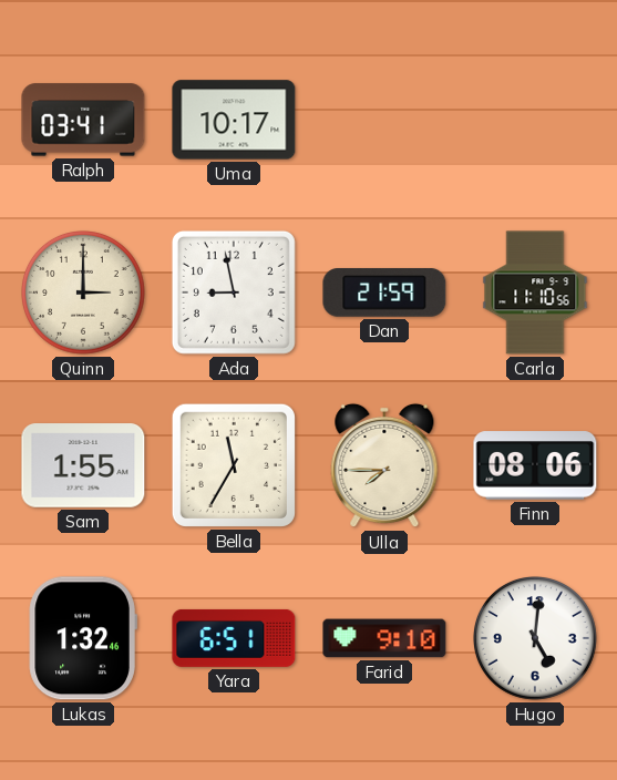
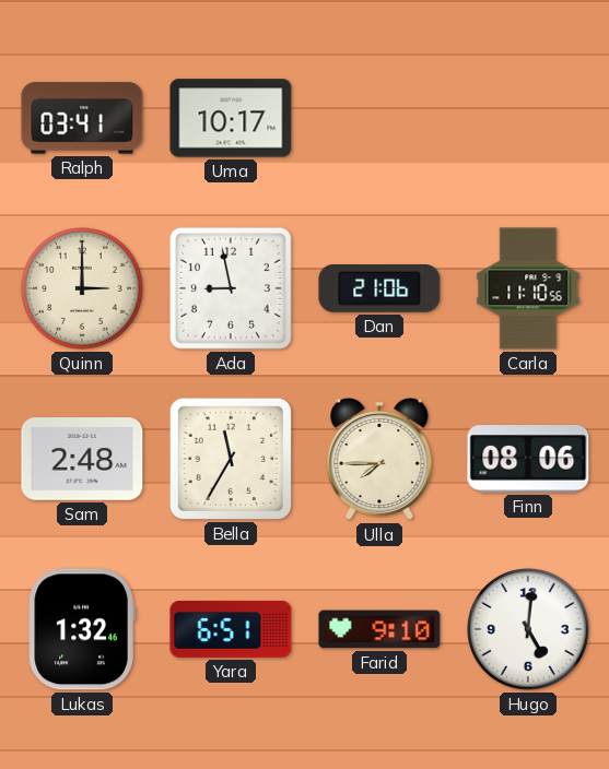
Dan: 21:59 -> 21:06
Sam: 1:55 -> 2:48
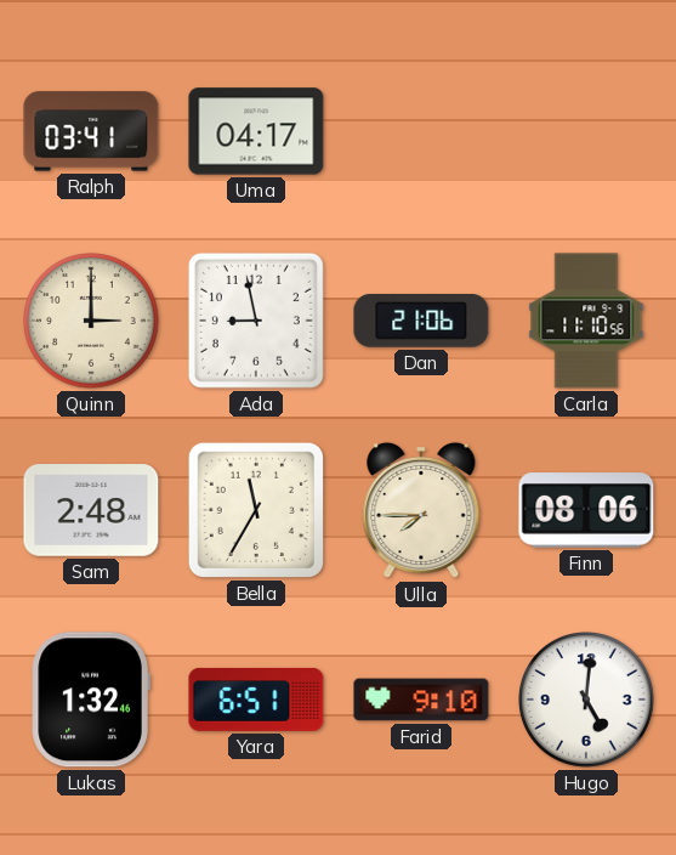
Uma: 10:17 -> 04:17
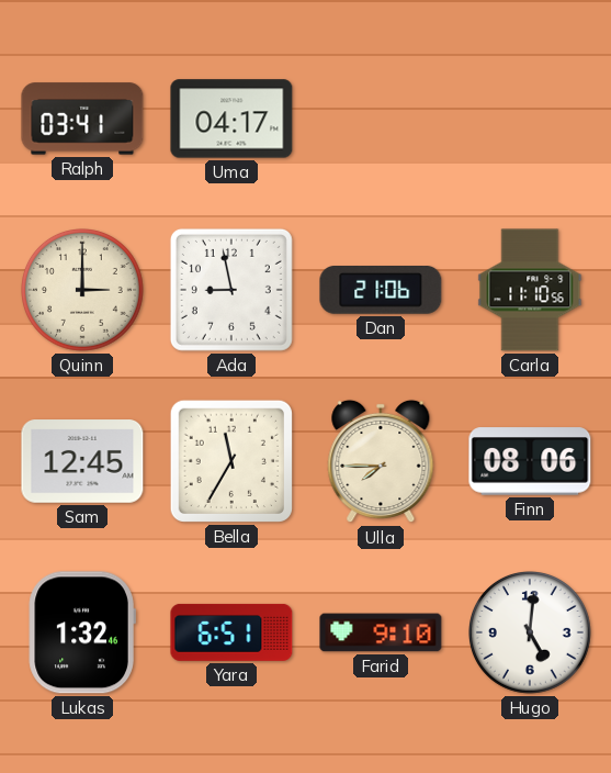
Sam: 2:48 -> 12:45
